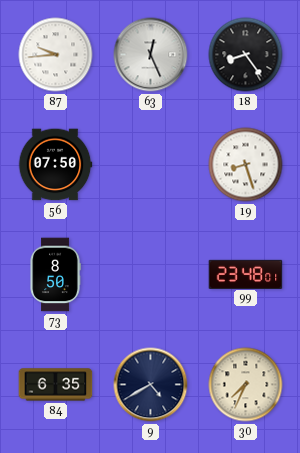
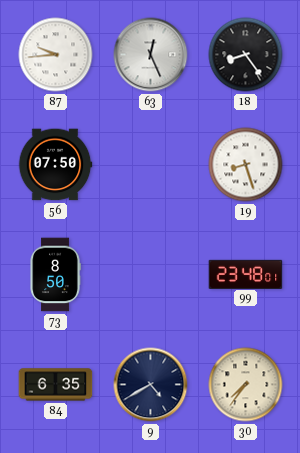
30: 7:34 -> 7:36
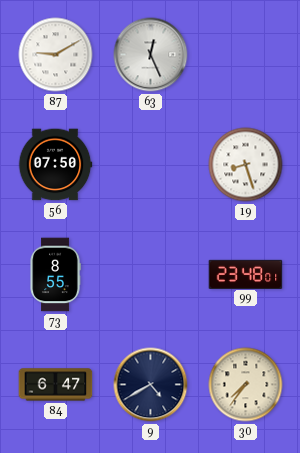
87: 9:44 -> 9:10
18: 8:24 -> none
73: 8:50 -> 8:55
84: 6:35 -> 6:47
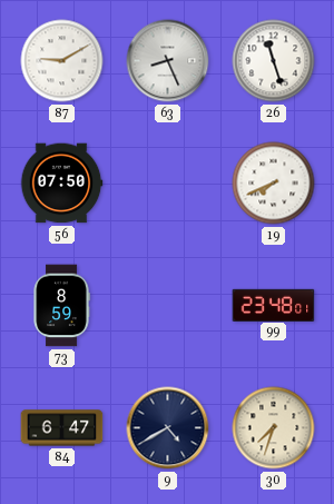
63: 12:26 -> 8:26
26: none -> 11:27
19: 8:27 -> 7:41
73: 8:55 -> 8:59
30: 7:36 -> 7:33
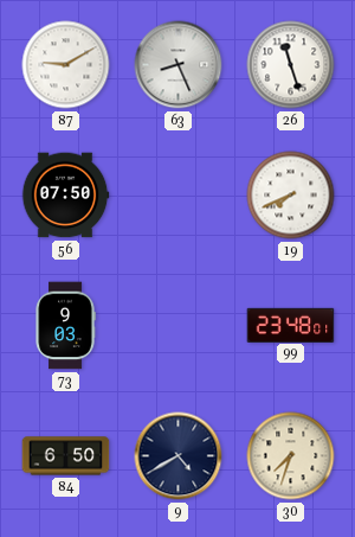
73: 8:59 -> 9:03
84: 6:47 -> 6:50
